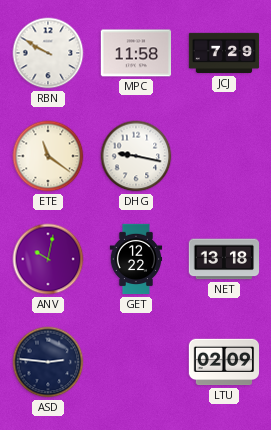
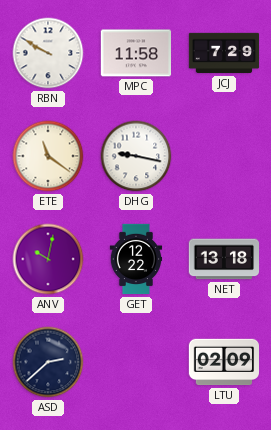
ASD: 2:46 -> 2:38
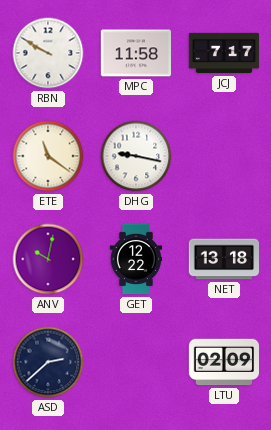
JCJ: 7:29 -> 7:17
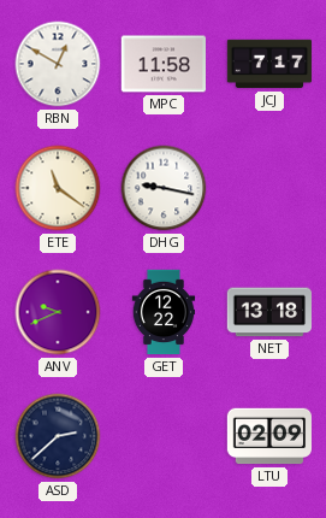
RBN: 9:50 -> 12:50
ANV: 10:02 -> 9:41
